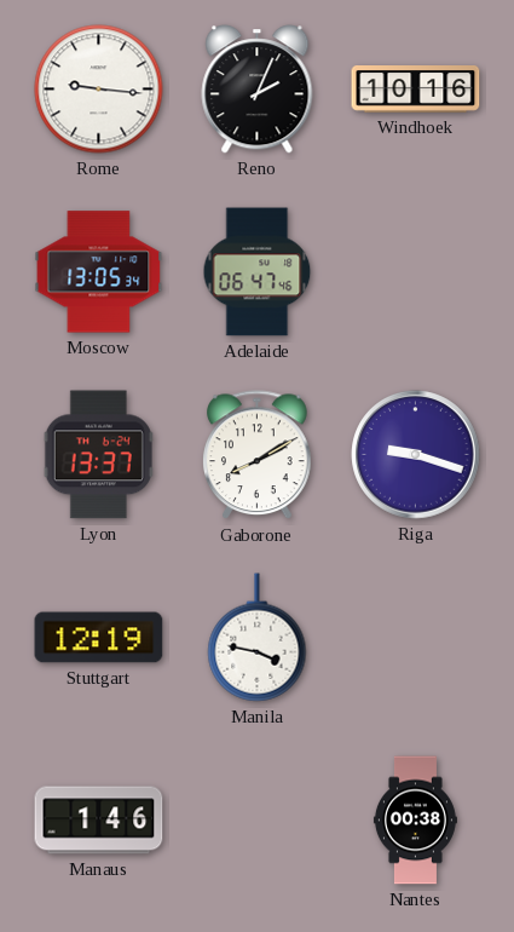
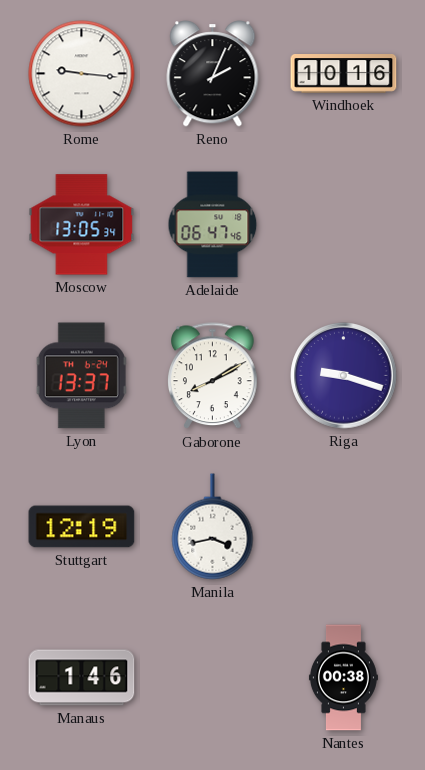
Manila: 3:47 -> 3:43
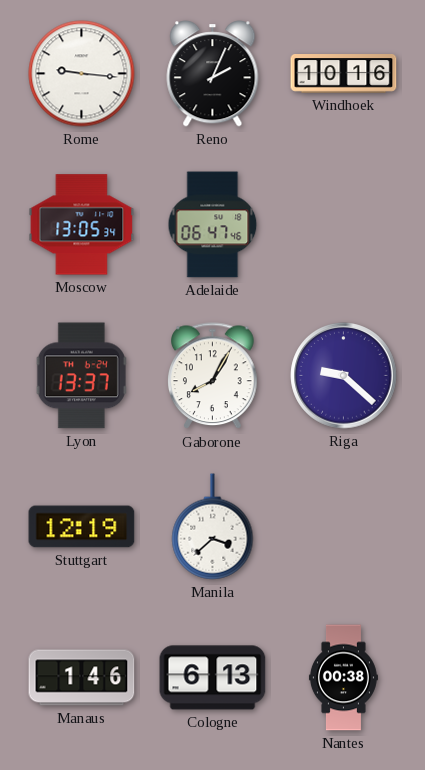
Gaborone: 8:10 -> 8:05
Riga: 9:18 -> 9:22
Manila: 3:43 -> 3:38
Cologne: none -> 6:13
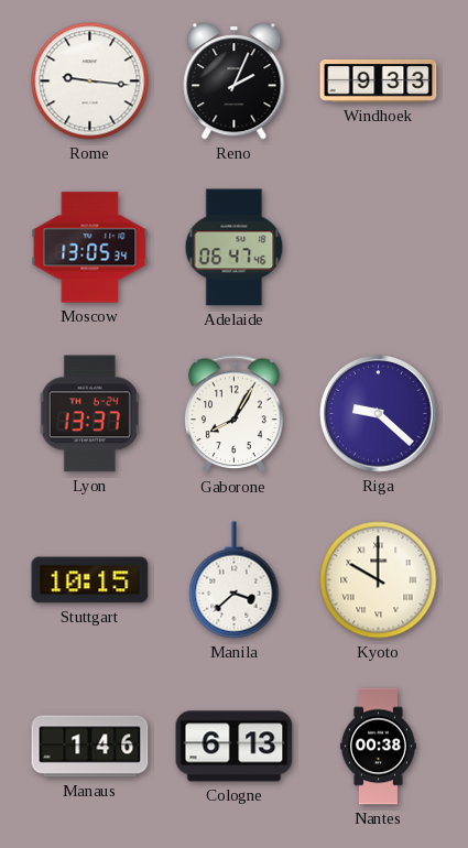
Windhoek: 10:16 -> 9:33
Stuttgart: 12:19 -> 10:15
Kyoto: none -> 10:00
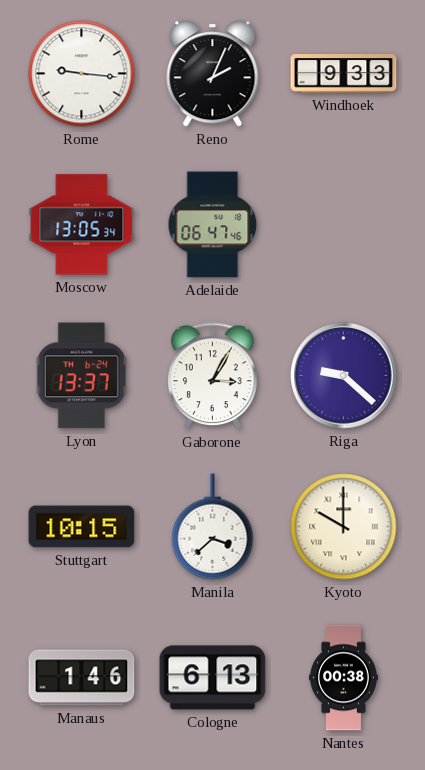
Gaborone: 8:05 -> 3:05
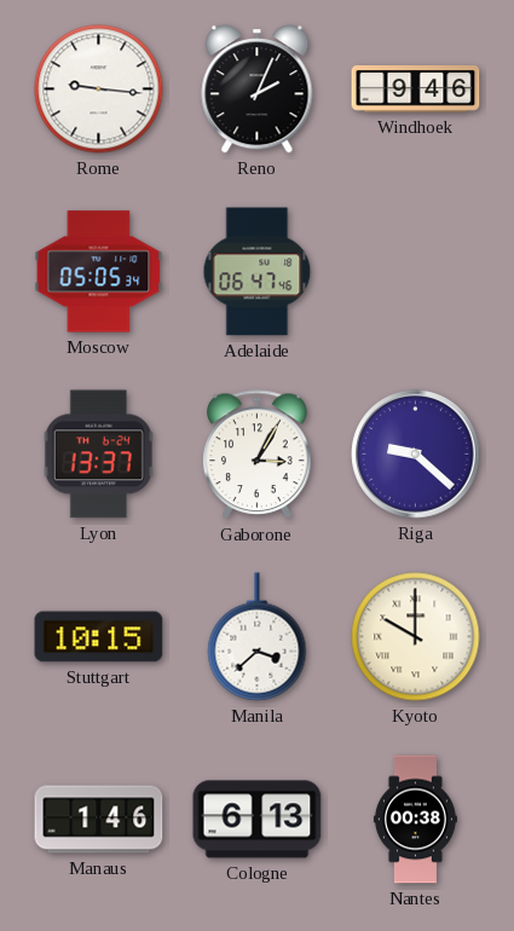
Windhoek: 9:33 -> 9:46
Moscow: 13:05 -> 05:05
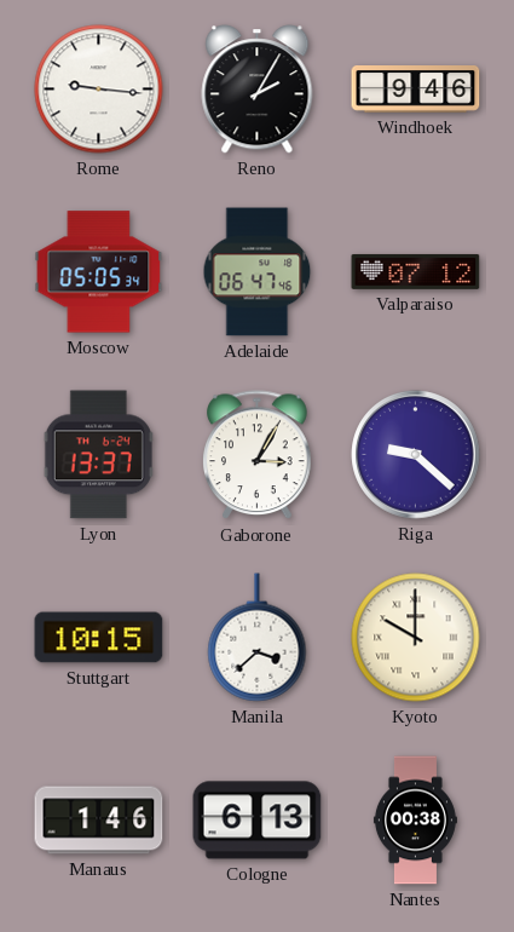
Reno: 2:04 -> 2:05
Valparaiso: none -> 07:12
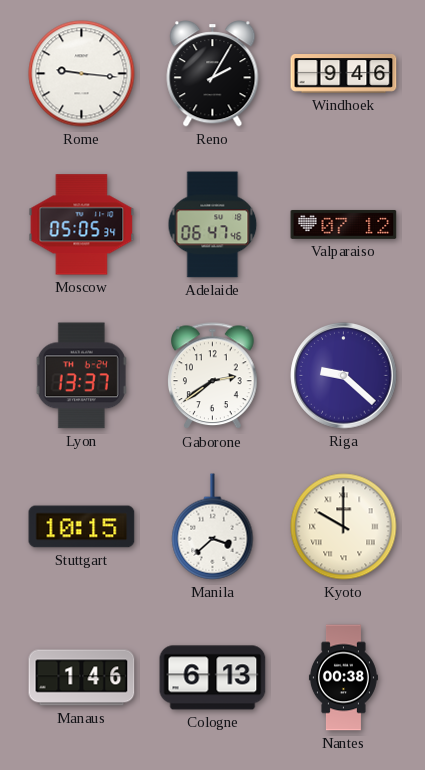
Gaborone: 3:05 -> 2:39
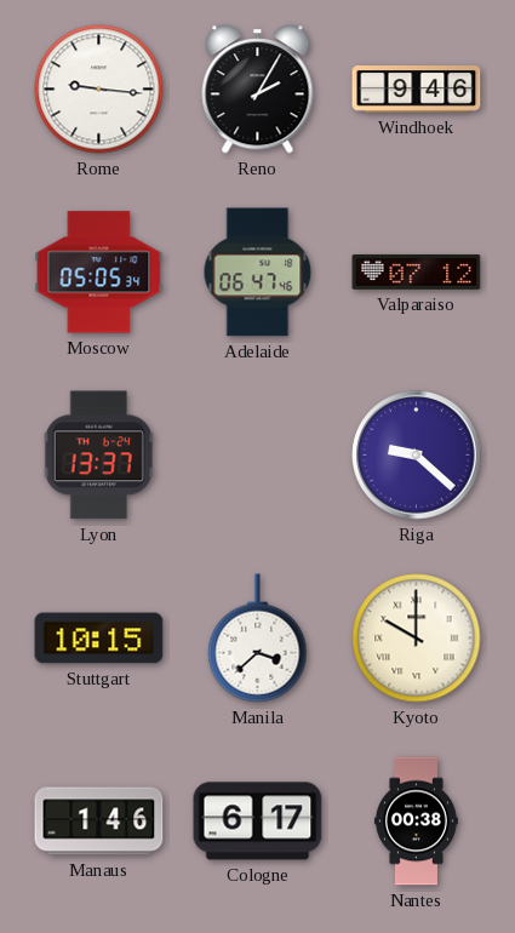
Gaborone: 2:39 -> none
Cologne: 6:13 -> 6:17
